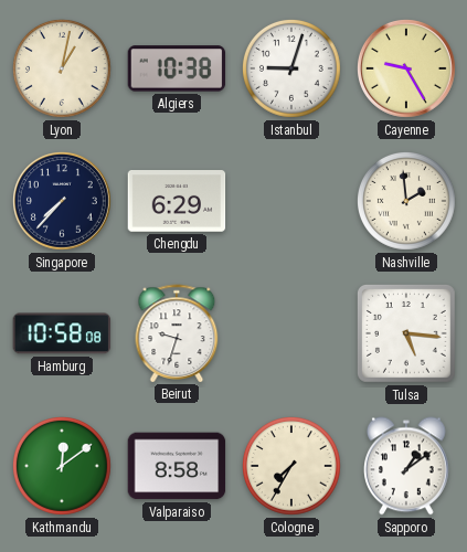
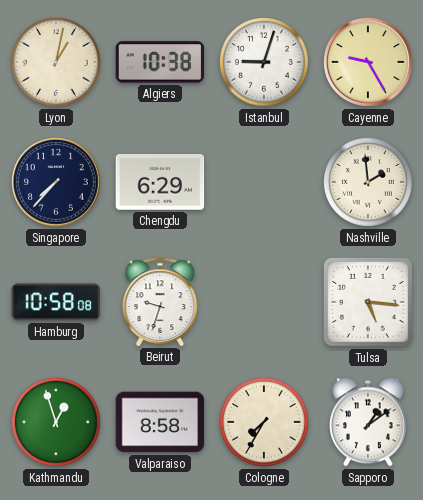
Kathmandu: 12:09 -> 12:57
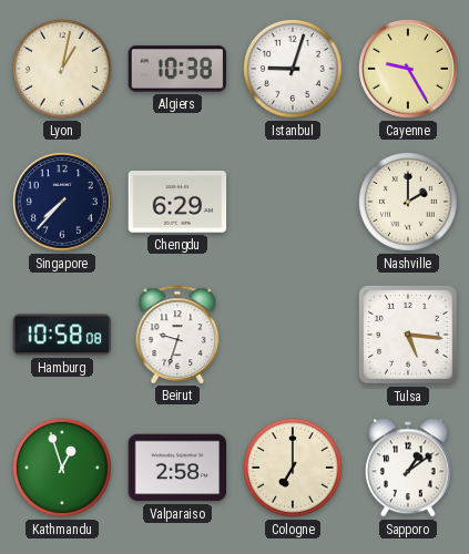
Nashville: 1:59 -> 2:00
Valparaiso: 8:58 -> 2:58
Cologne: 7:35 -> 7:00
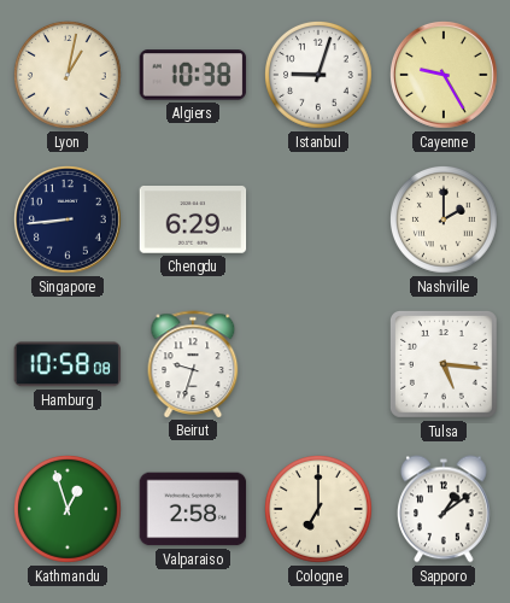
Singapore: 7:37 -> 8:44
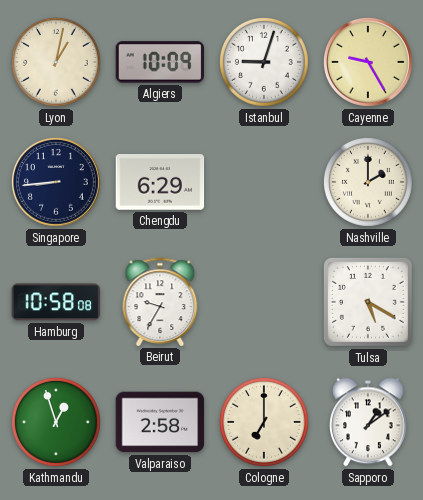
Algiers: 10:38 -> 10:09
Beirut: 9:33 -> 9:35
Tulsa: 5:16 -> 5:20
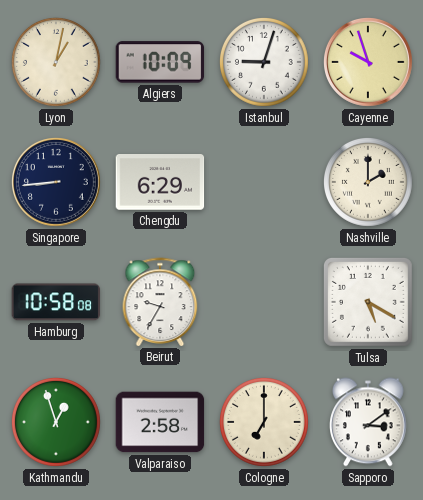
Cayenne: 9:25 -> 9:57
Sapporo: 1:09 -> 3:09
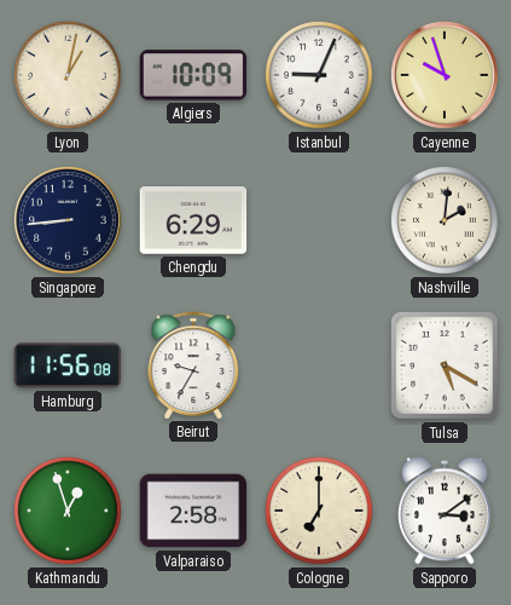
Istanbul: 9:03 -> 9:04
Nashville: 2:00 -> 2:01
Hamburg: 10:58 -> 11:56
